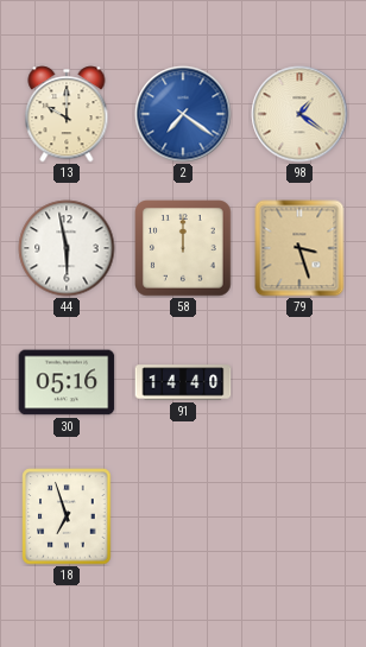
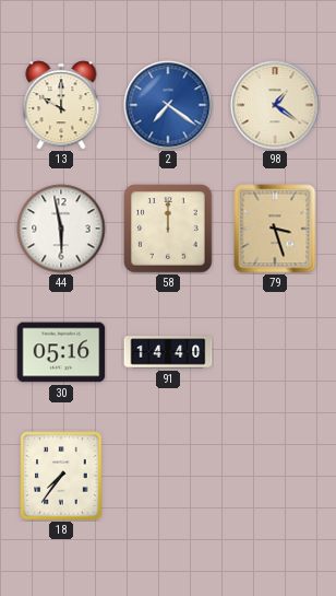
18: 6:57 -> 7:36
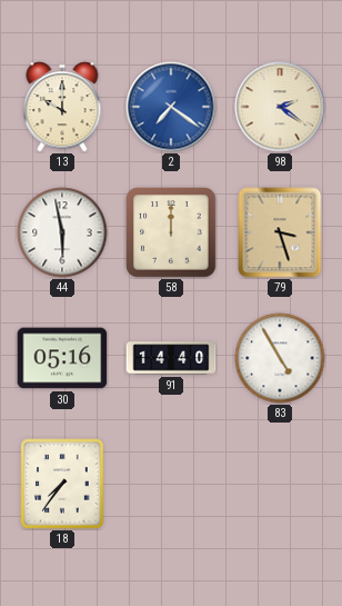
98: 1:21 -> 2:21
83: none -> 4:55
